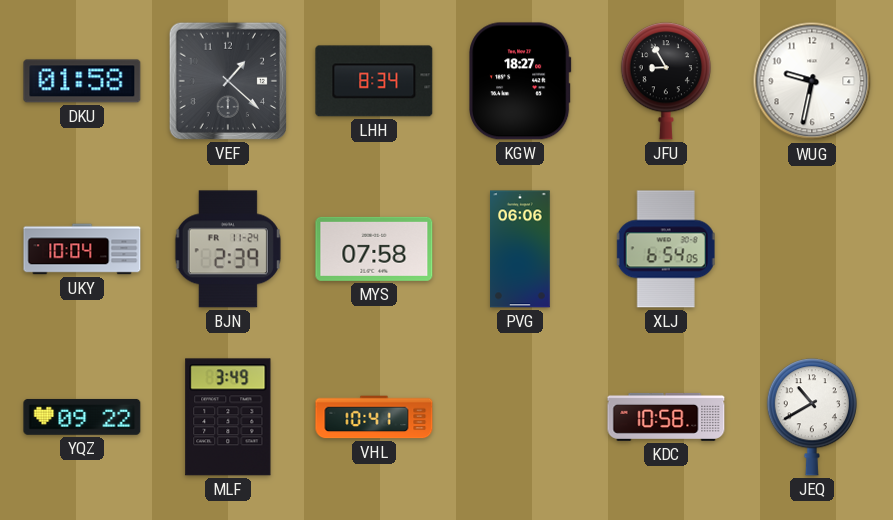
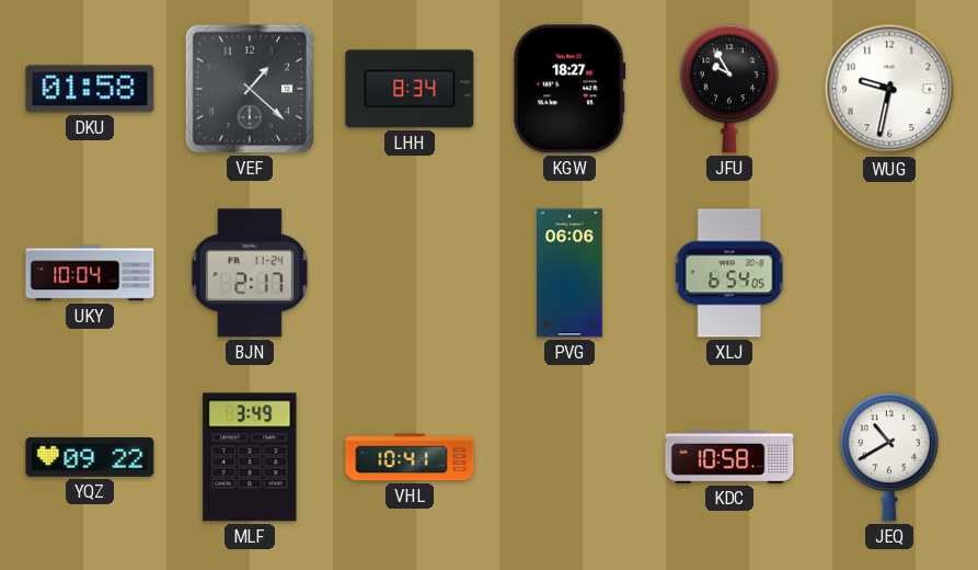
JFU: 8:55 -> 9:55
BJN: 2:39 -> 2:17
MYS: 07:58 -> none
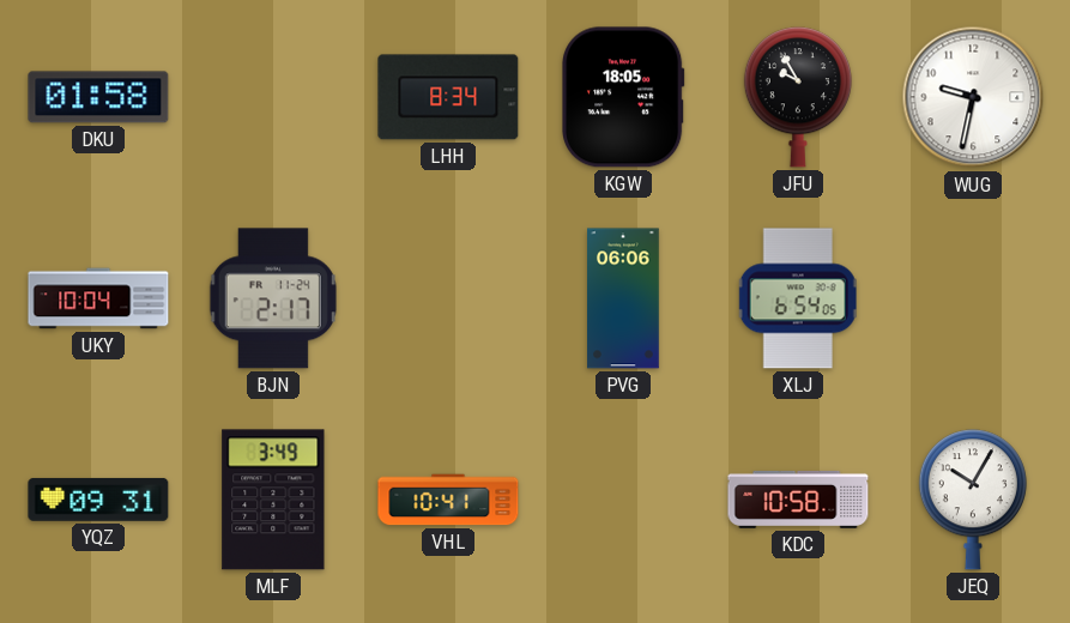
VEF: 1:22 -> none
KGW: 18:27 -> 18:05
YQZ: 09:22 -> 09:31
JEQ: 10:40 -> 10:05
